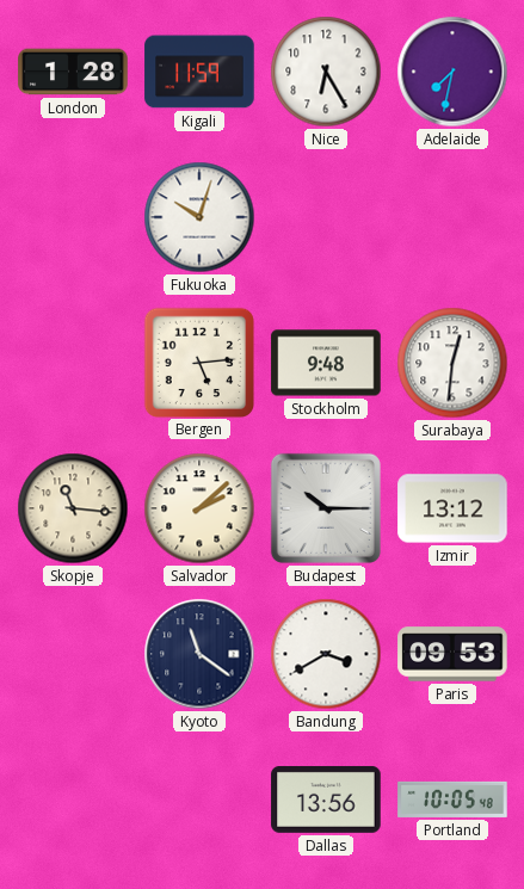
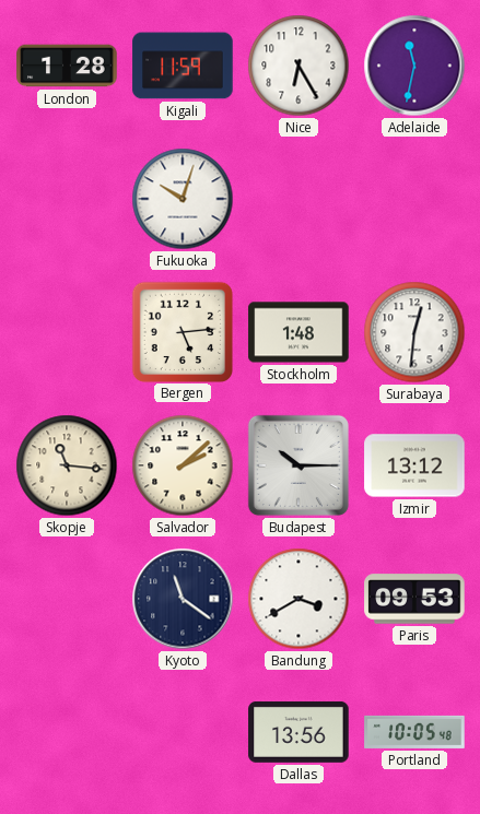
Adelaide: 7:32 -> 11:32
Stockholm: 9:48 -> 1:48
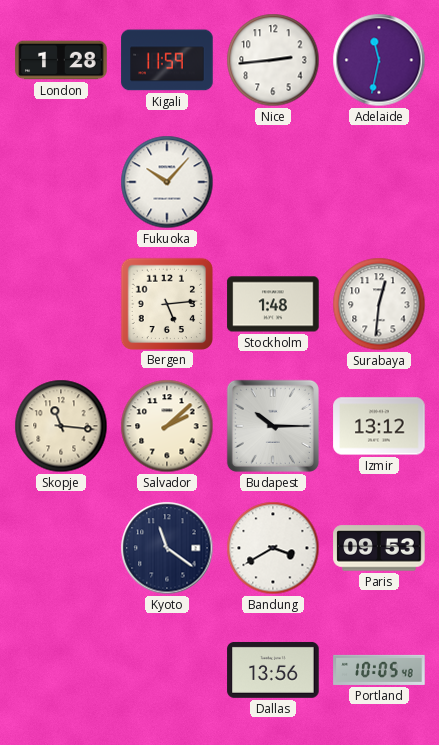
Nice: 6:25 -> 2:44
Fukuoka: 10:03 -> 10:07
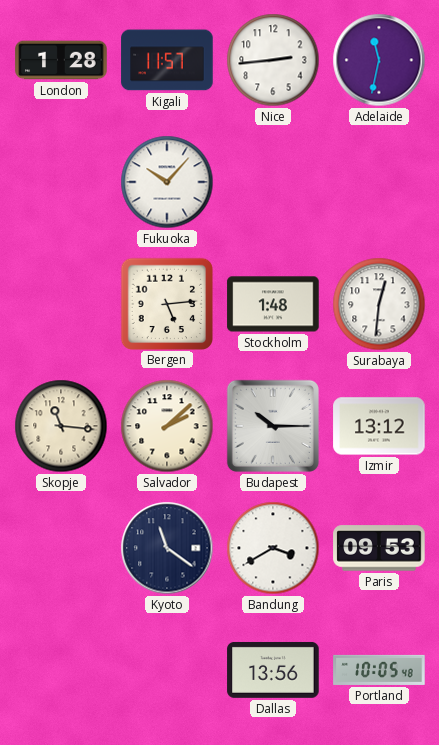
Kigali: 11:59 -> 11:57
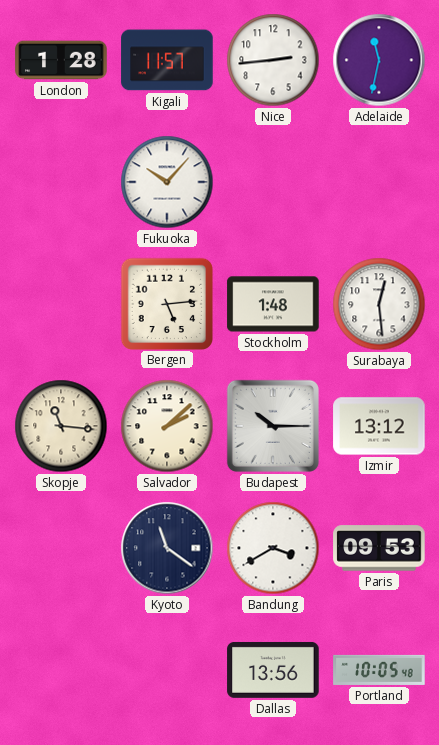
Surabaya: 12:31 -> 12:29
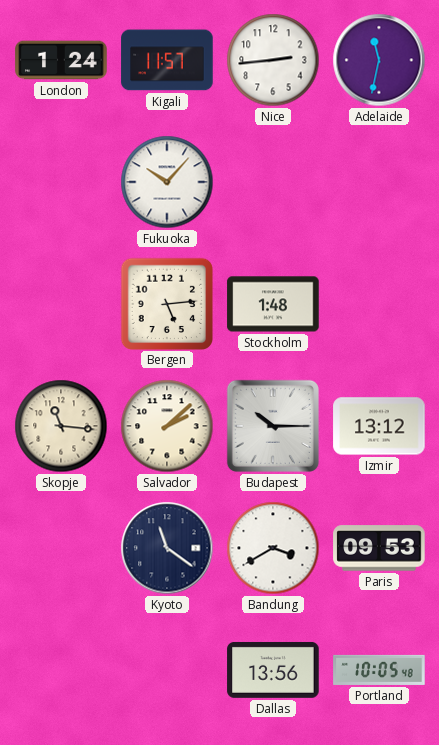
London: 1:28 -> 1:24
Surabaya: 12:29 -> none
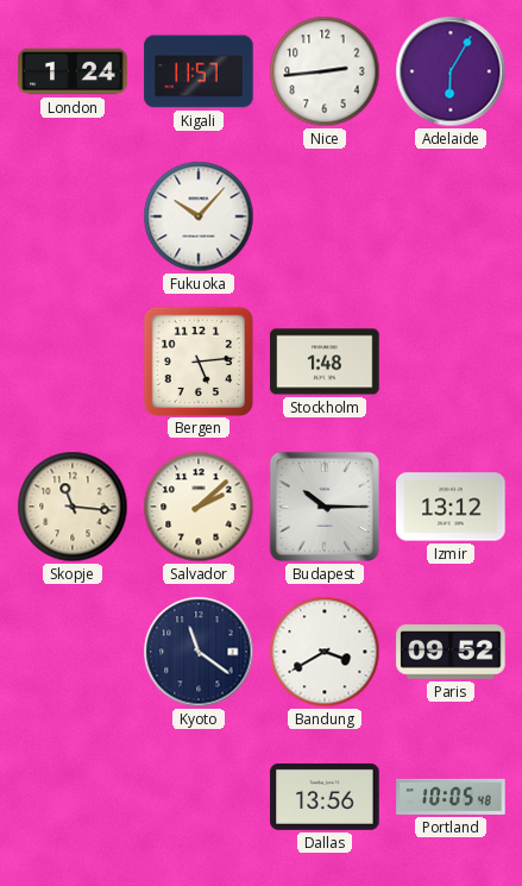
Adelaide: 11:32 -> 6:05
Paris: 09:53 -> 09:52
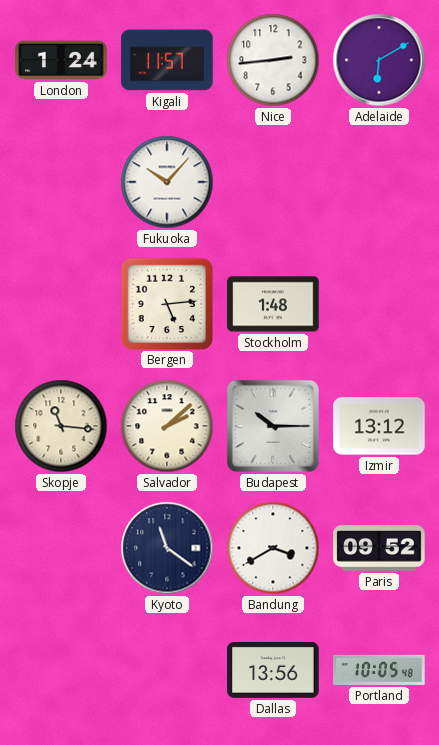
Adelaide: 6:05 -> 6:10
